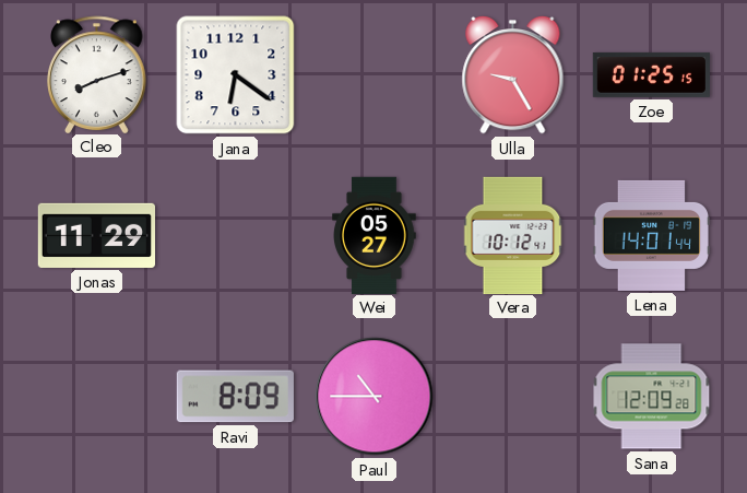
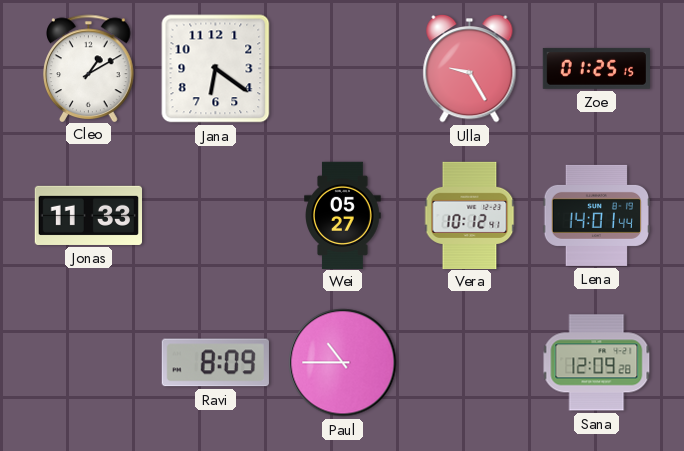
Cleo: 8:12 -> 1:10
Jonas: 11:29 -> 11:33
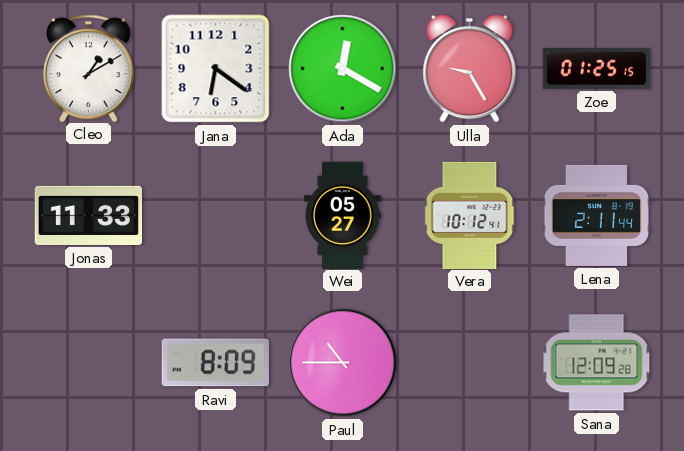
Ada: none -> 12:20
Lena: 14:01 -> 2:11
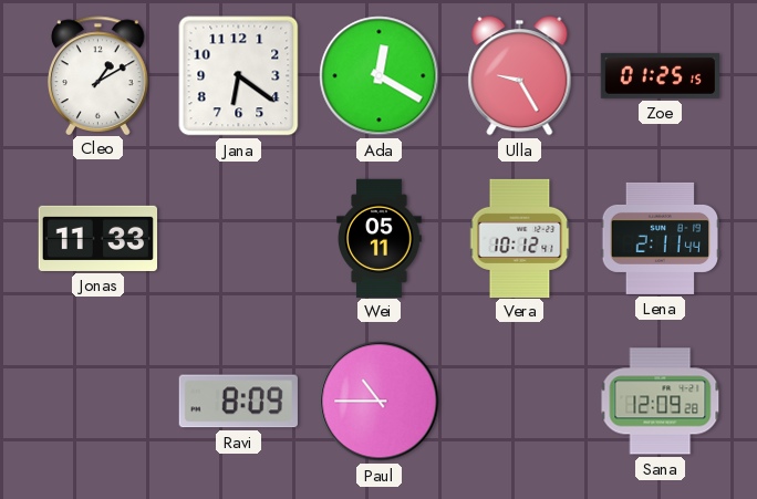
Wei: 05:27 -> 05:11
